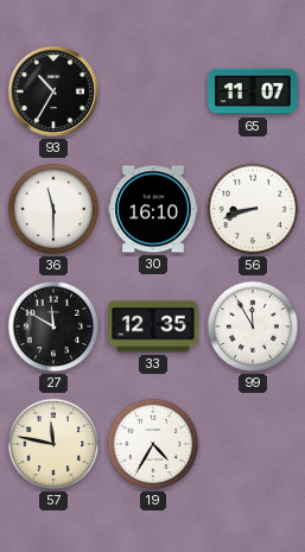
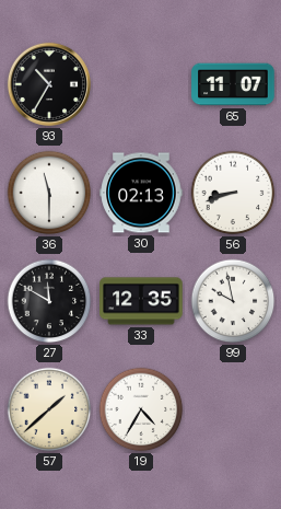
30: 16:10 -> 02:13
99: 11:55 -> 9:58
57: 11:47 -> 1:38
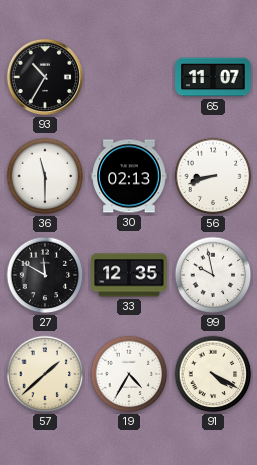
91: none -> 4:20
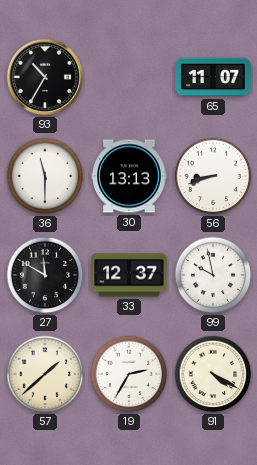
30: 02:13 -> 13:13
33: 12:35 -> 12:37
19: 4:35 -> 2:35
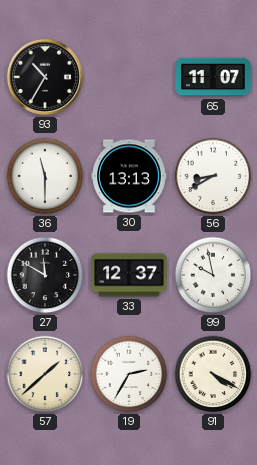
56: 8:42 -> 8:40
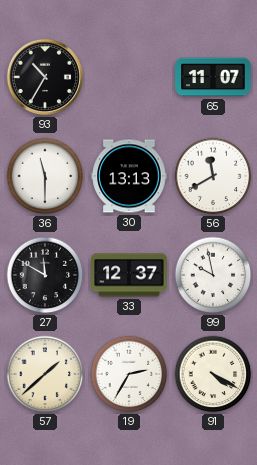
56: 8:40 -> 11:40
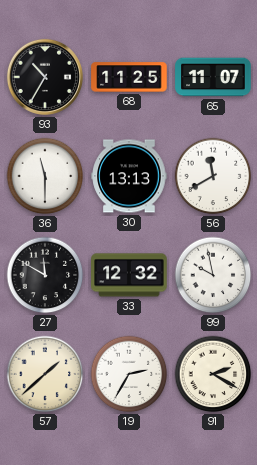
68: none -> 11:25
33: 12:37 -> 12:32
91: 4:20 -> 2:20
